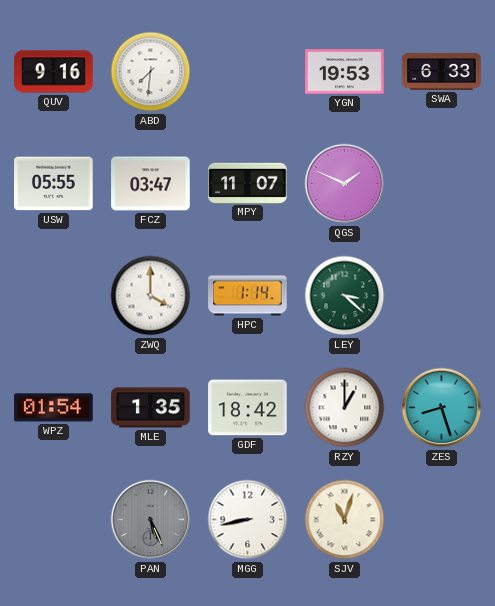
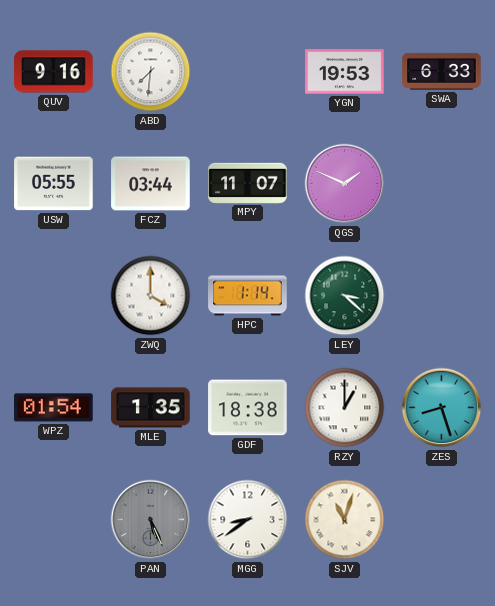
FCZ: 03:47 -> 03:44
GDF: 18:42 -> 18:38
MGG: 8:43 -> 8:39
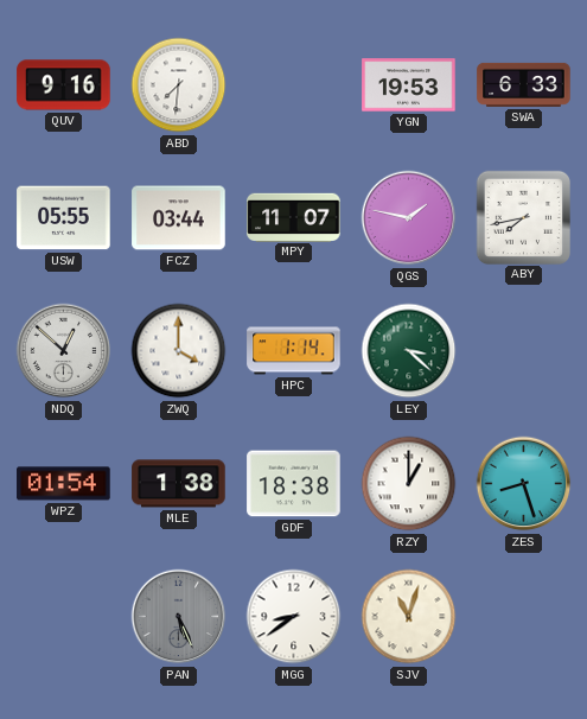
QGS: 1:49 -> 1:47
ABY: none -> 7:43
NDQ: none -> 12:52
MLE: 1:35 -> 1:38
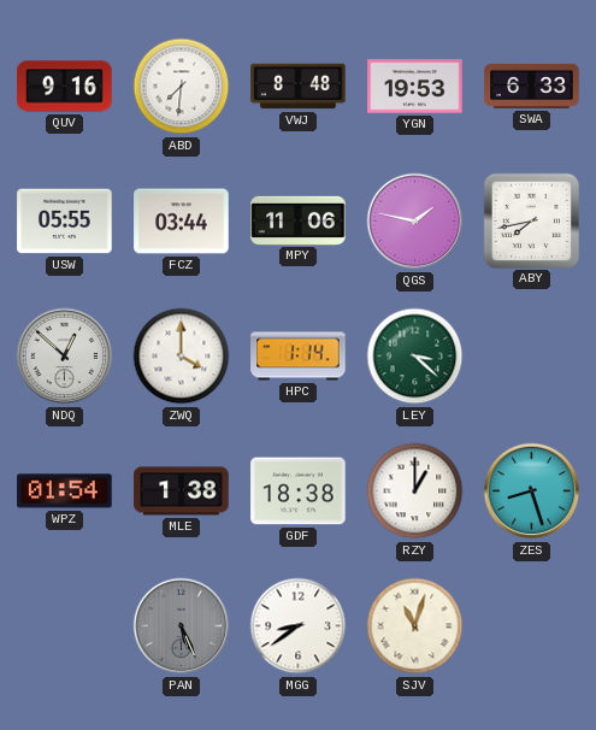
VWJ: none -> 8:48
MPY: 11:07 -> 11:06
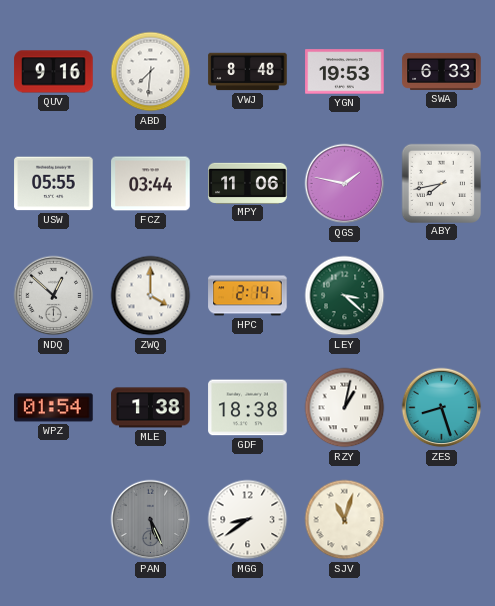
HPC: 1:14 -> 2:14
RZY: 1:00 -> 1:02
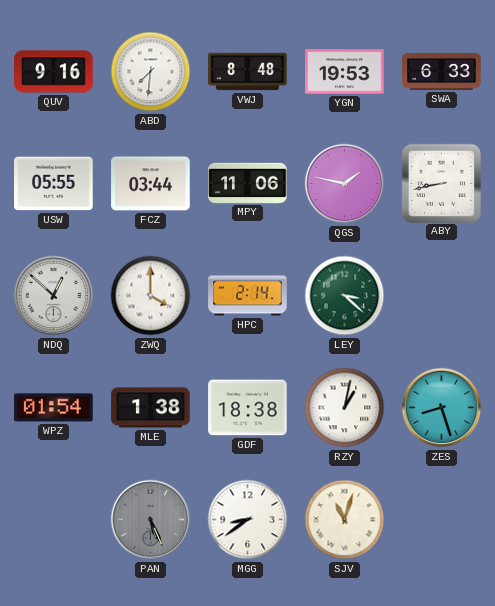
ABY: 7:43 -> 8:43
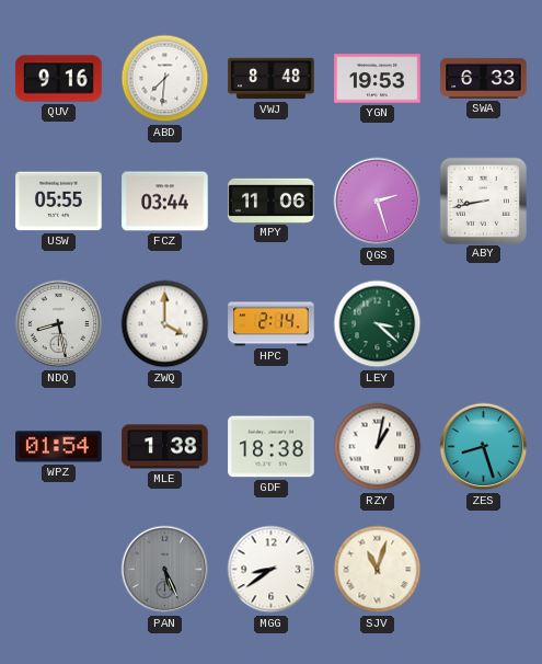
QGS: 1:47 -> 2:27
NDQ: 12:52 -> 8:28
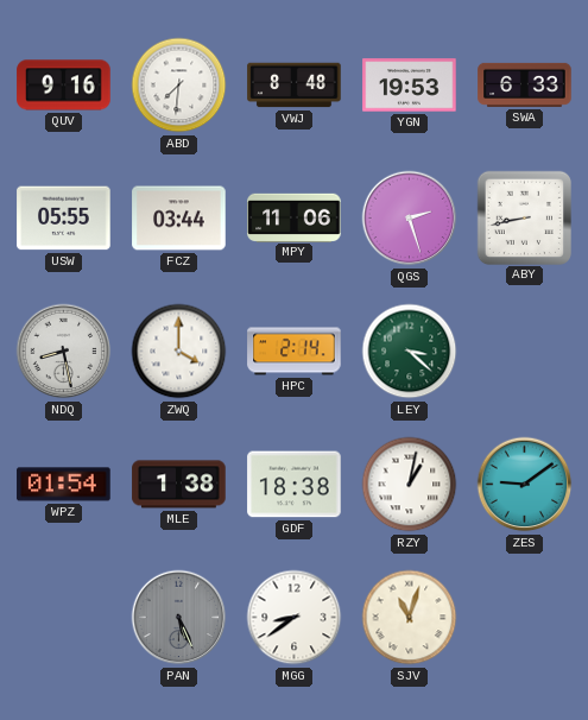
ZES: 8:27 -> 9:09
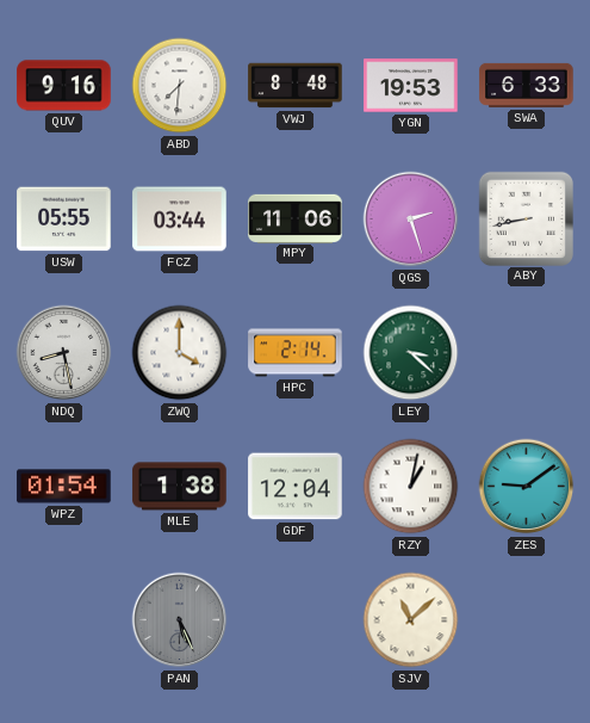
GDF: 18:38 -> 12:04
MGG: 8:39 -> none
SJV: 11:03 -> 11:08
